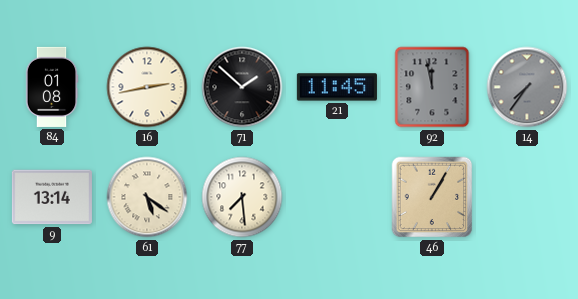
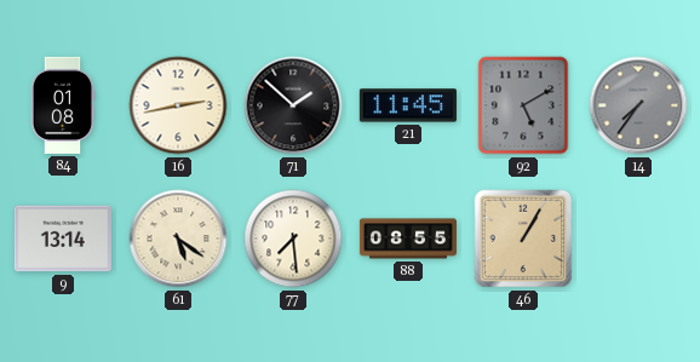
92: 11:58 -> 5:10
88: none -> 08:55
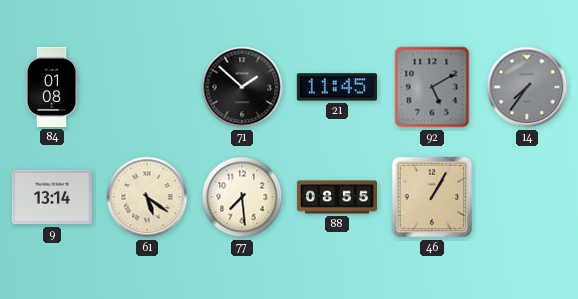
16: 2:43 -> none
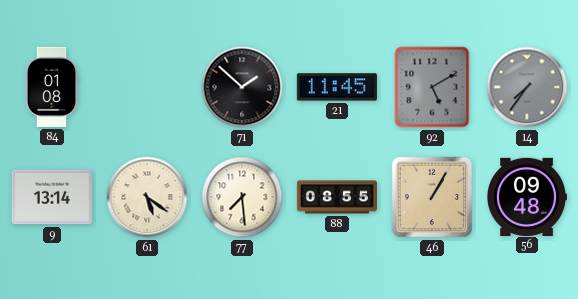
56: none -> 09:48
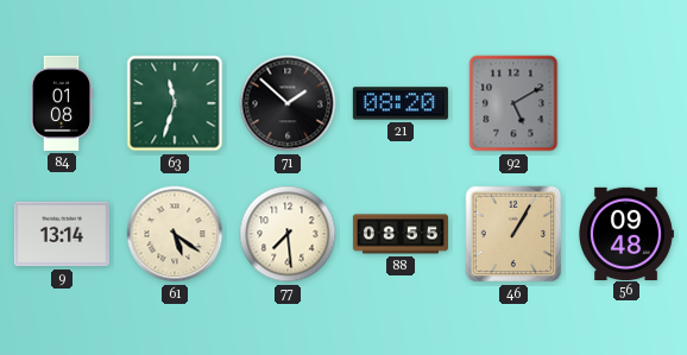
63: none -> 11:33
21: 11:45 -> 08:20
14: 7:36 -> none
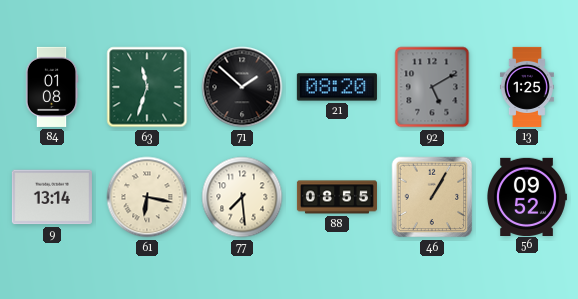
13: none -> 1:25
61: 5:21 -> 6:17
56: 09:48 -> 09:52
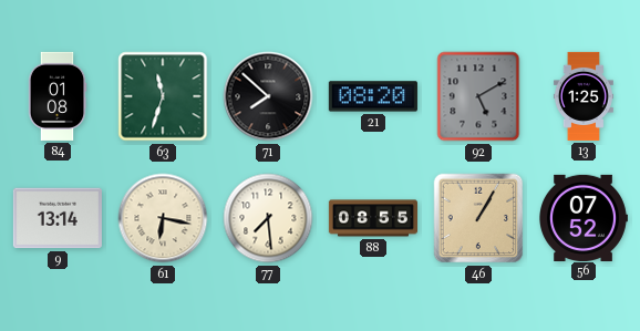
71: 1:52 -> 7:52
56: 09:52 -> 07:52
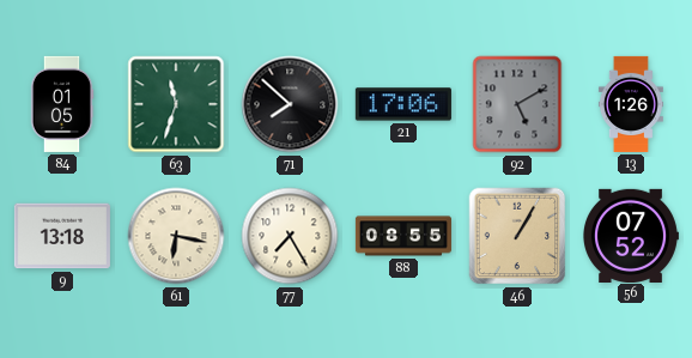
84: 01:08 -> 01:05
21: 08:20 -> 17:06
13: 1:25 -> 1:26
9: 13:14 -> 13:18
77: 7:29 -> 7:25
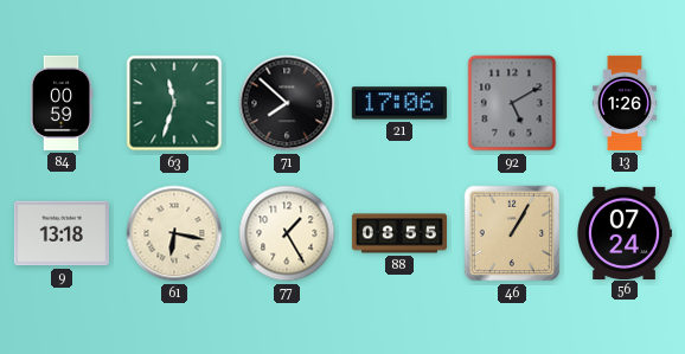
84: 01:05 -> 00:59
77: 7:25 -> 1:25
56: 07:52 -> 07:24
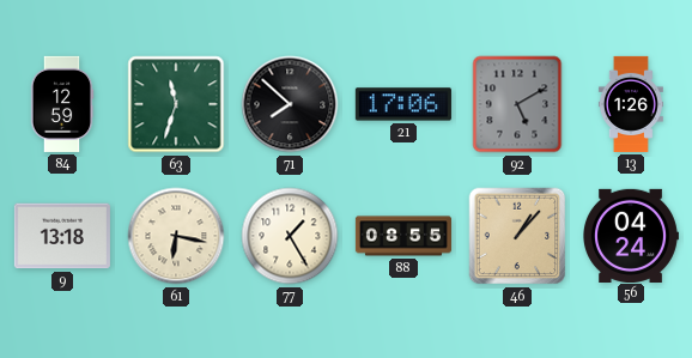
84: 00:59 -> 12:59
46: 1:05 -> 1:07
56: 07:24 -> 04:24
